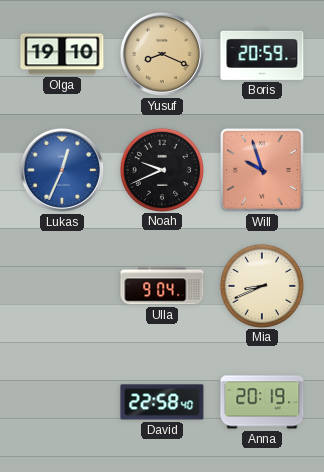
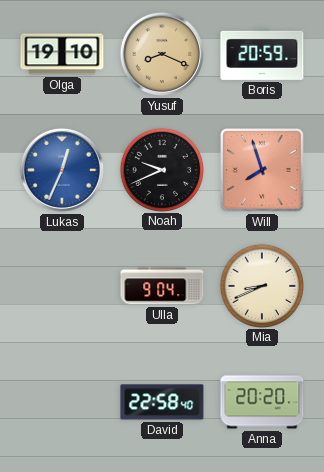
Will: 9:57 -> 7:57
Anna: 20:19 -> 20:20
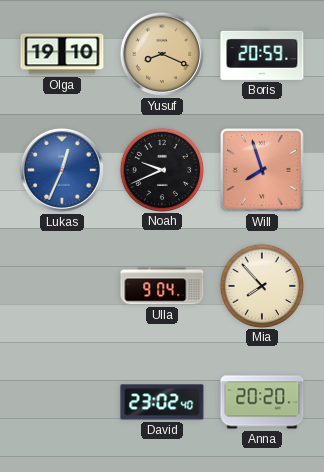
Mia: 8:41 -> 7:53
David: 22:58 -> 23:02
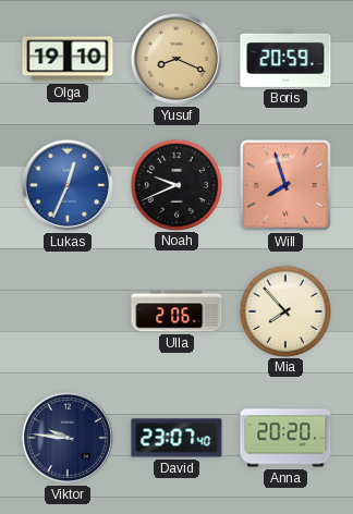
Ulla: 9:04 -> 2:06
Viktor: none -> 9:46
David: 23:02 -> 23:07
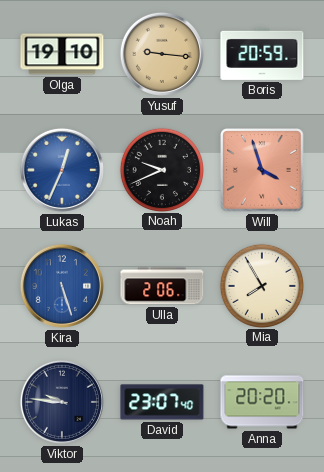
Yusuf: 8:19 -> 9:16
Will: 7:57 -> 3:57
Kira: none -> 5:27
Mia: 7:53 -> 7:55
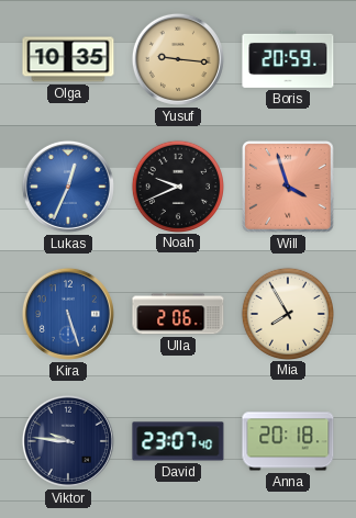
Olga: 19:10 -> 10:35
Anna: 20:20 -> 20:18
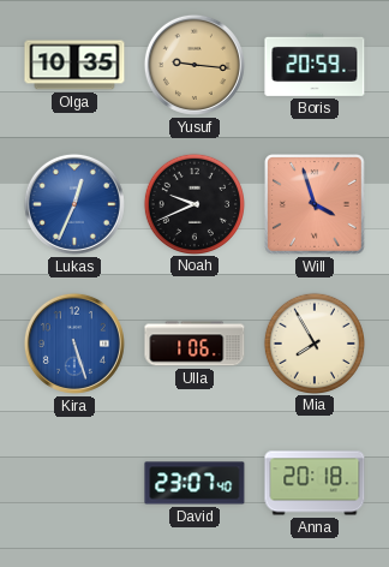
Ulla: 2:06 -> 1:06
Viktor: 9:46 -> none
